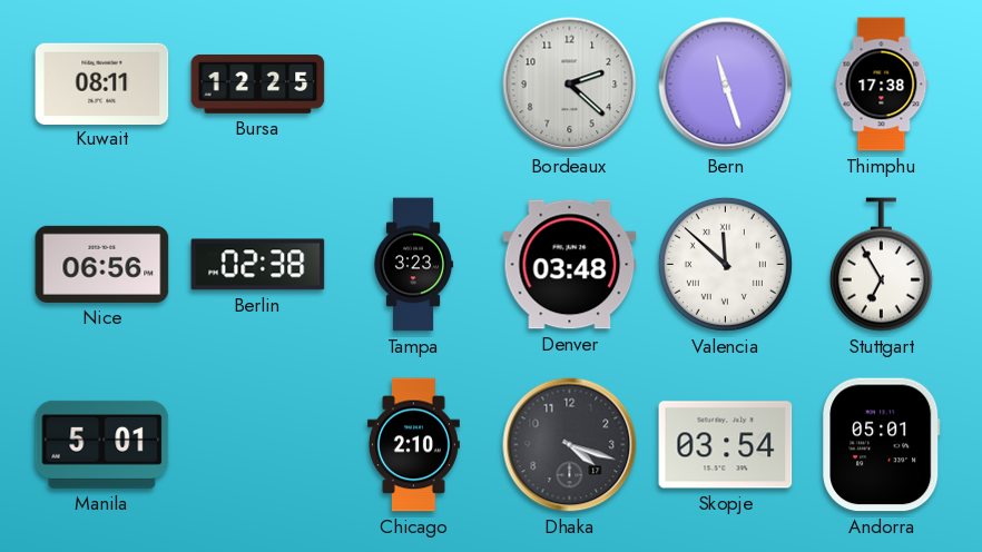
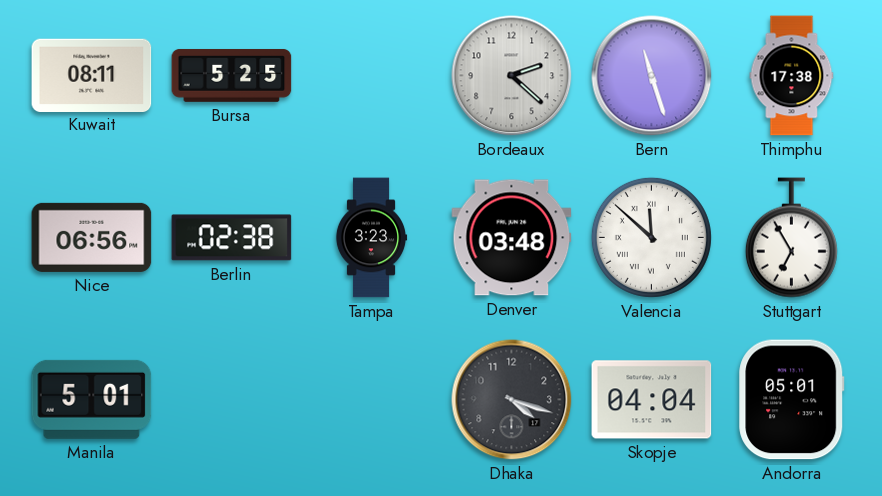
Bursa: 12:25 -> 5:25
Chicago: 2:10 -> none
Skopje: 03:54 -> 04:04
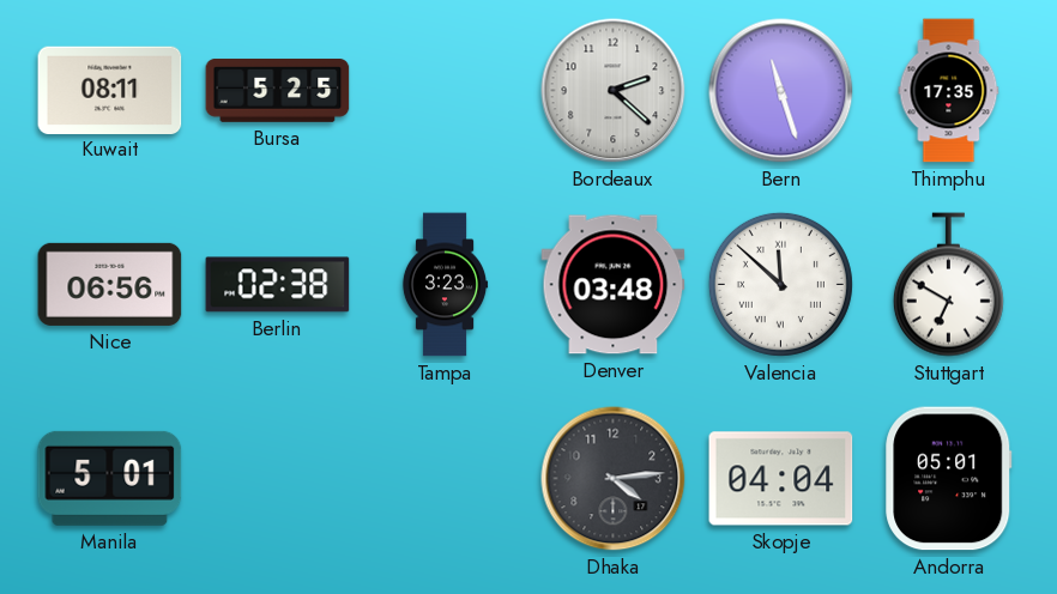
Thimphu: 17:38 -> 17:35
Stuttgart: 6:55 -> 6:50
Dhaka: 4:18 -> 4:14
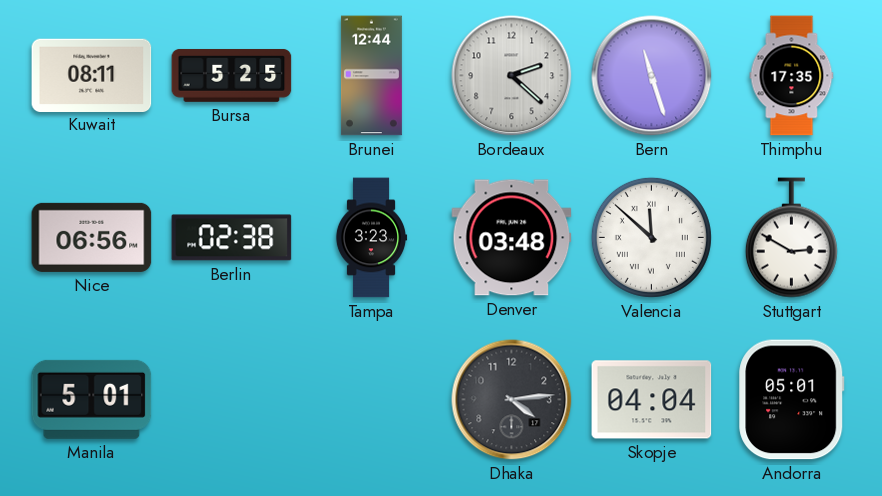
Brunei: none -> 12:44
Stuttgart: 6:50 -> 2:50
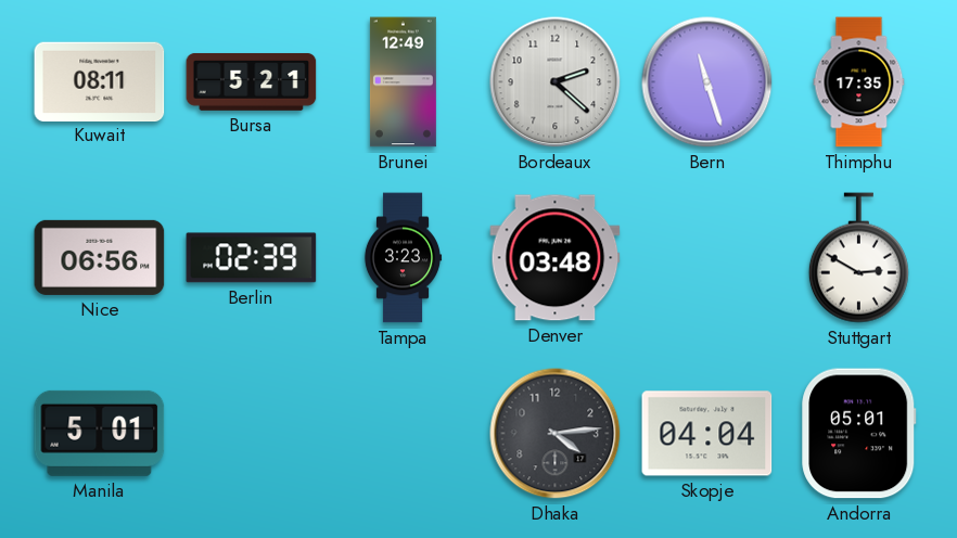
Bursa: 5:25 -> 5:21
Brunei: 12:44 -> 12:49
Berlin: 02:38 -> 02:39
Valencia: 11:52 -> none
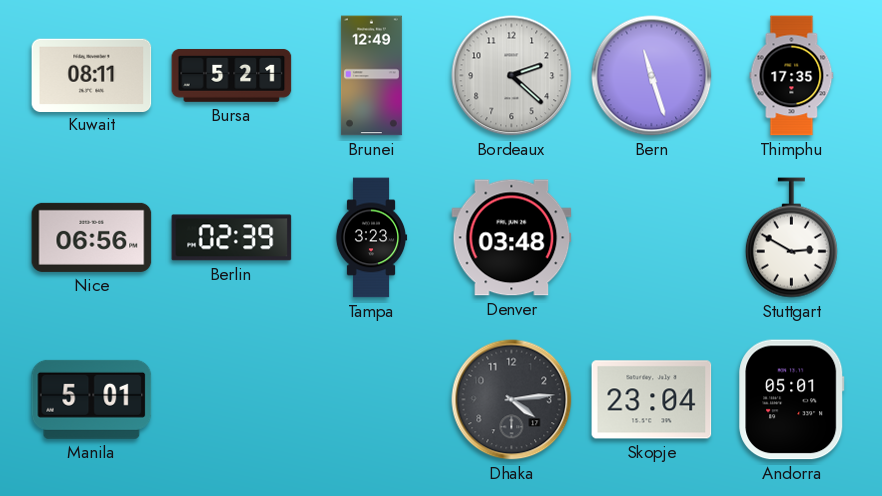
Skopje: 04:04 -> 23:04
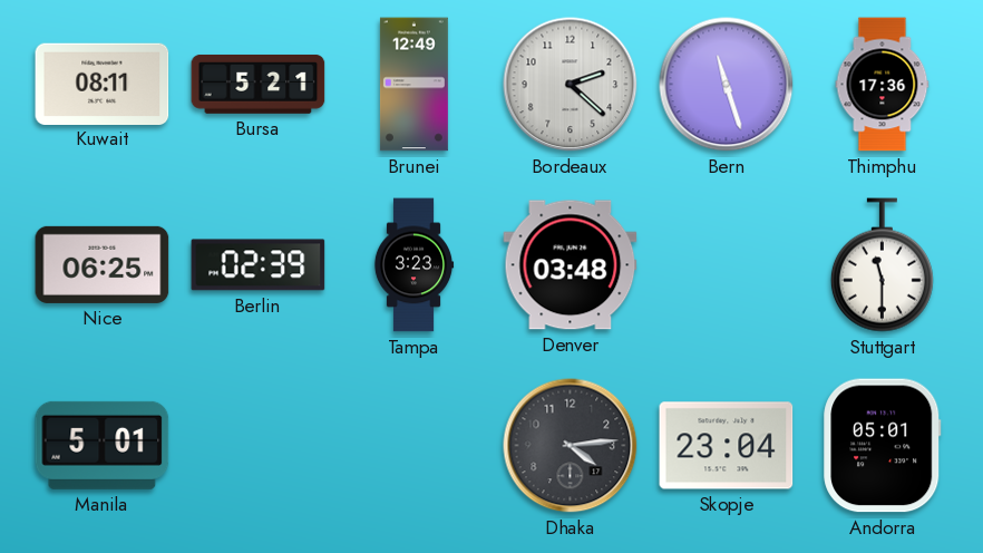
Thimphu: 17:35 -> 17:36
Nice: 06:56 -> 06:25
Stuttgart: 2:50 -> 11:30
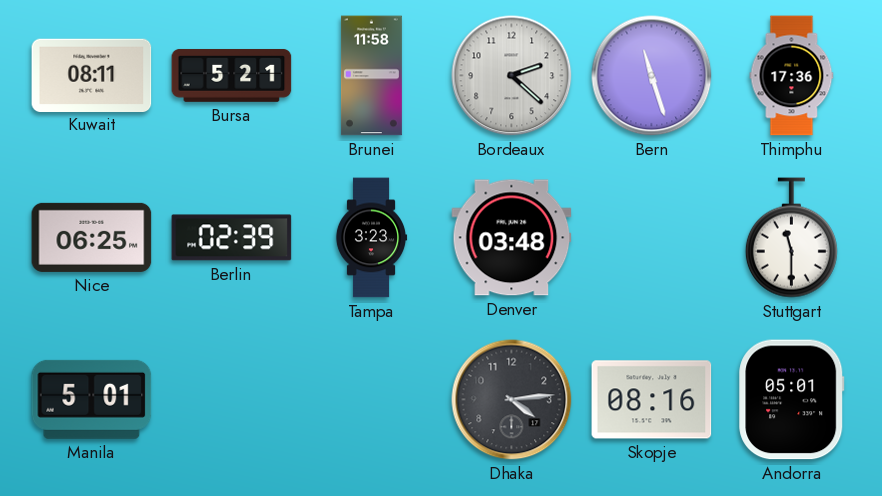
Brunei: 12:49 -> 11:58
Skopje: 23:04 -> 08:16
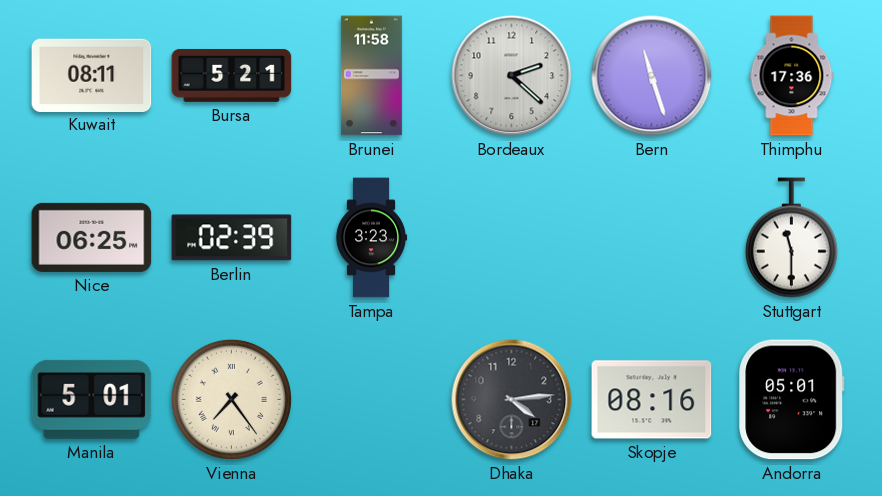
Denver: 03:48 -> none
Vienna: none -> 7:24
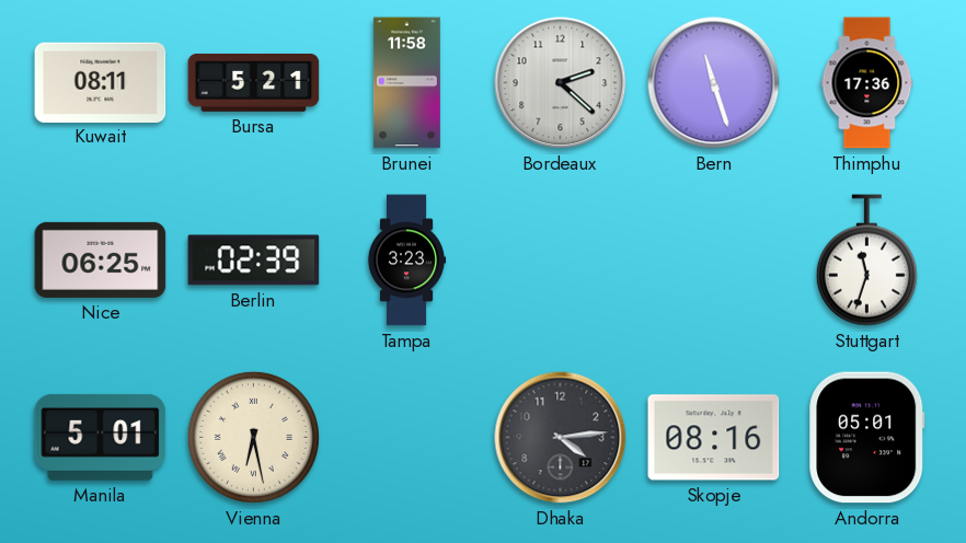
Stuttgart: 11:30 -> 11:33
Vienna: 7:24 -> 6:28
